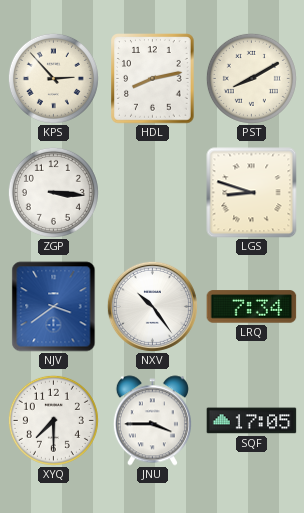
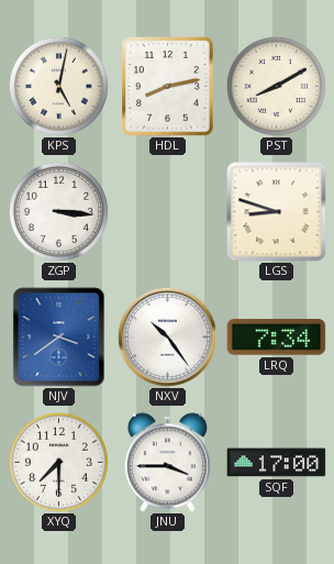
KPS: 2:53 -> 5:02
SQF: 17:05 -> 17:00
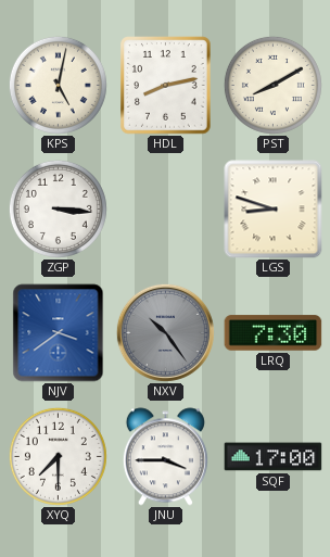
NXV dial: white -> grey
LRQ: 7:34 -> 7:30
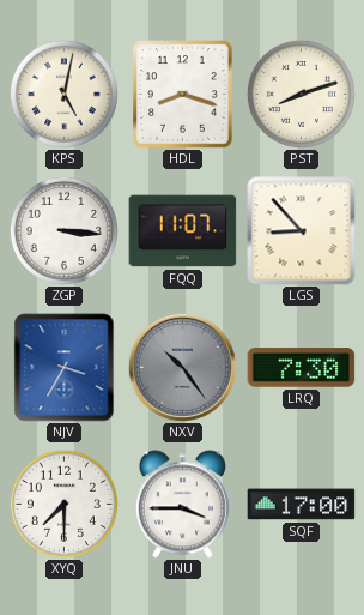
HDL: 8:13 -> 8:18
PST: 8:10 -> 8:12
FQQ: none -> 11:07
LGS: 8:48 -> 8:53
NJV: 3:39 -> 3:35
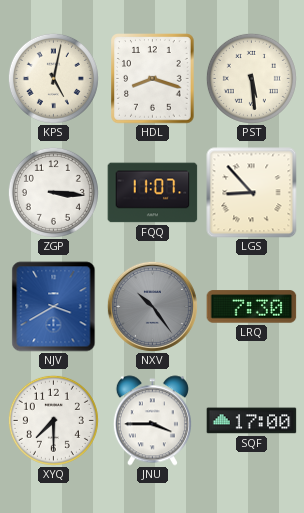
PST: 8:12 -> 5:29
NJV: 3:35 -> 3:40
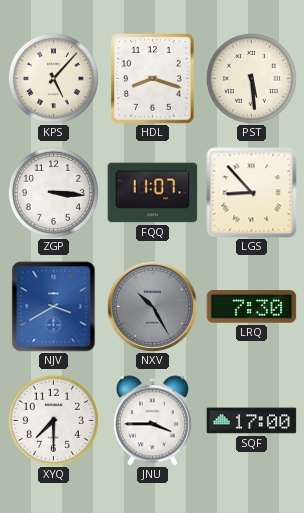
KPS: 5:02 -> 5:07
NXV: 10:24 -> 10:25
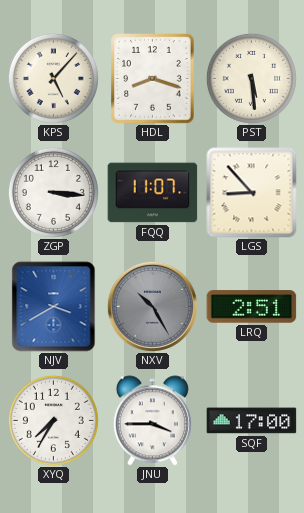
LRQ: 7:30 -> 2:51
XYQ: 7:30 -> 7:35
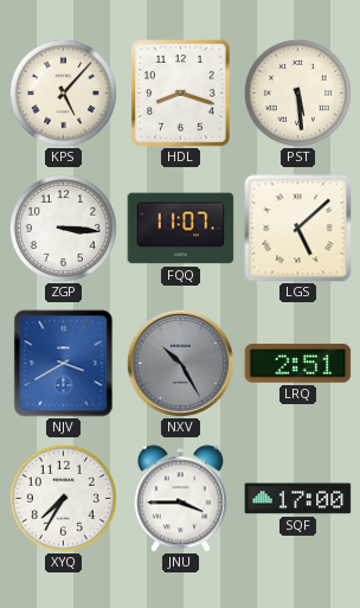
LGS: 8:53 -> 5:08
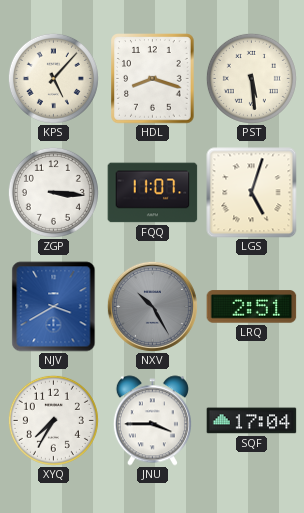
LGS: 5:08 -> 5:03
SQF: 17:00 -> 17:04
